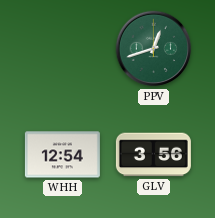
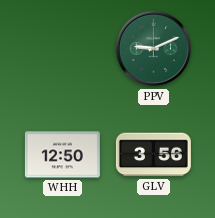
PPV: 12:42 -> 9:11
WHH: 12:54 -> 12:50
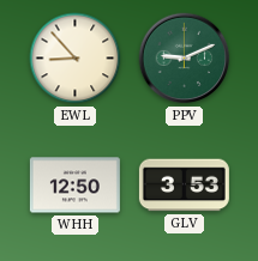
EWL: none -> 8:53
GLV: 3:56 -> 3:53
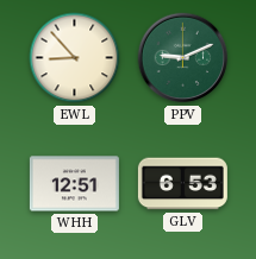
WHH: 12:50 -> 12:51
GLV: 3:53 -> 6:53
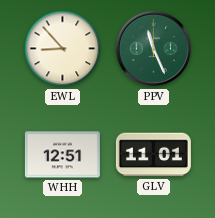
PPV: 9:11 -> 11:26
GLV: 6:53 -> 11:01
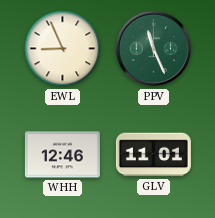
EWL: 8:53 -> 8:56
WHH: 12:51 -> 12:46
